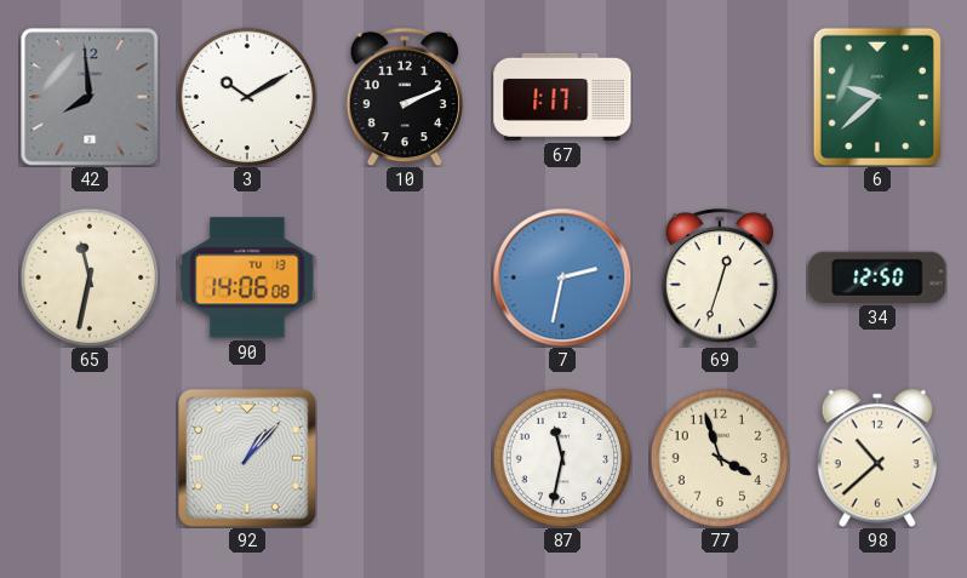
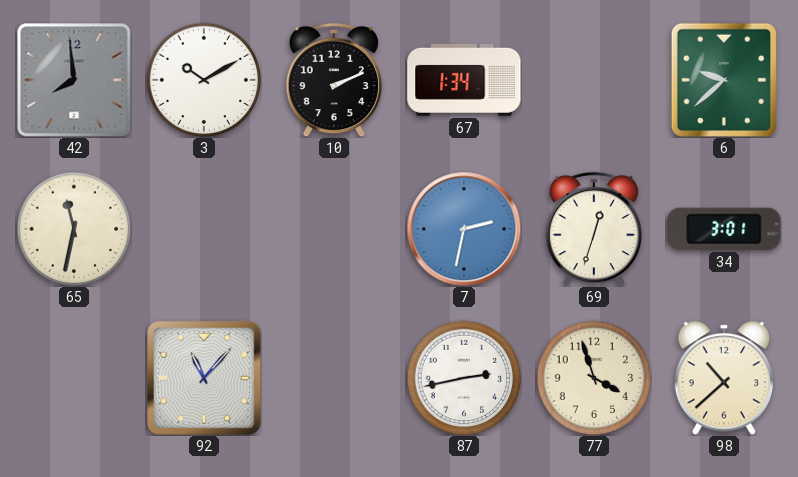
67: 1:17 -> 1:34
90: 14:06 -> none
34: 12:50 -> 3:01
92: 1:07 -> 11:07
87: 11:32 -> 2:43
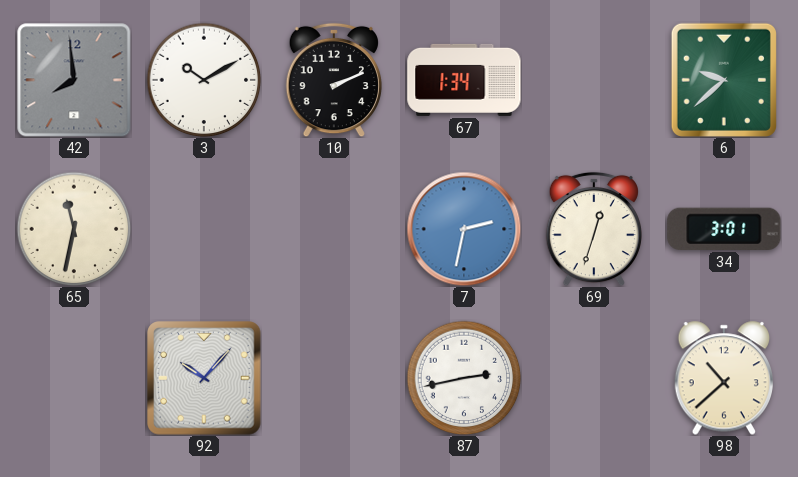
92: 11:07 -> 10:07
77: 3:57 -> none
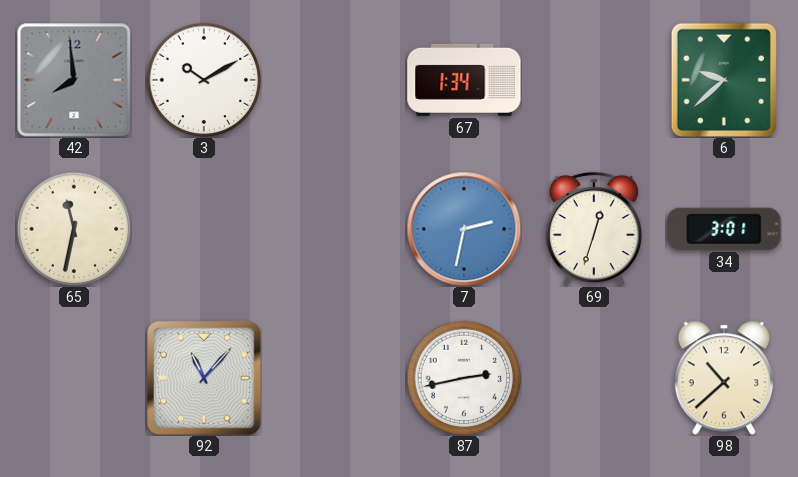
10: 2:11 -> none
92: 10:07 -> 11:07
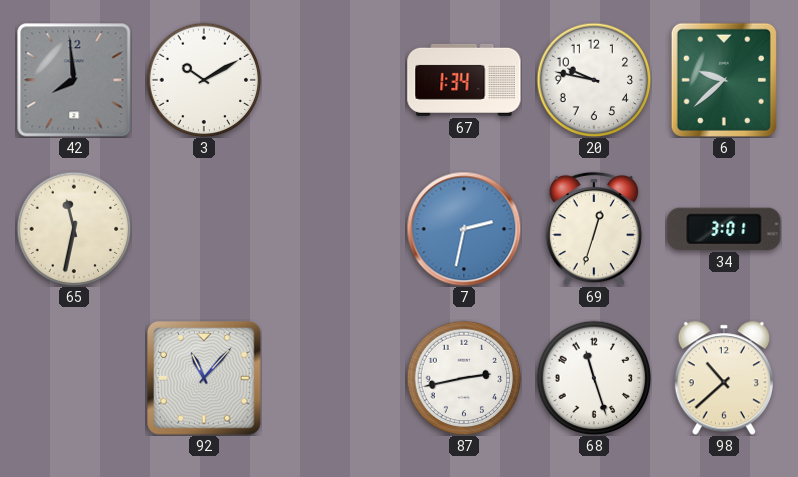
20: none -> 9:47
68: none -> 11:27
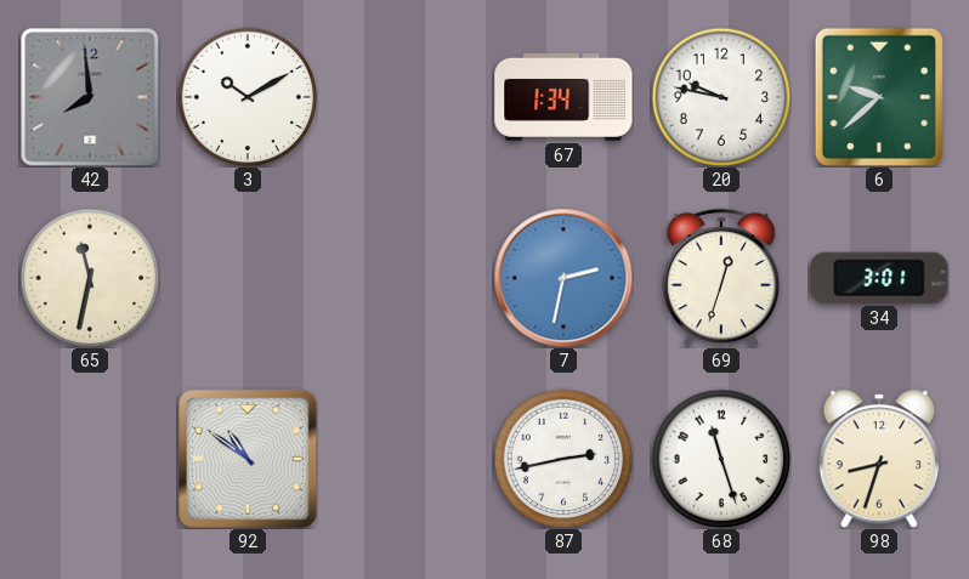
92: 11:07 -> 10:51
98: 10:38 -> 8:33
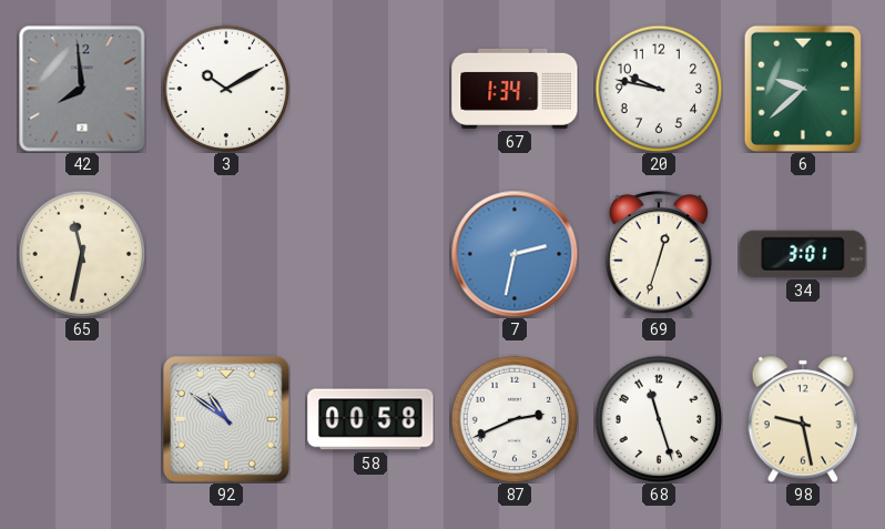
58: none -> 00:58
87: 2:43 -> 2:41
98: 8:33 -> 9:28
